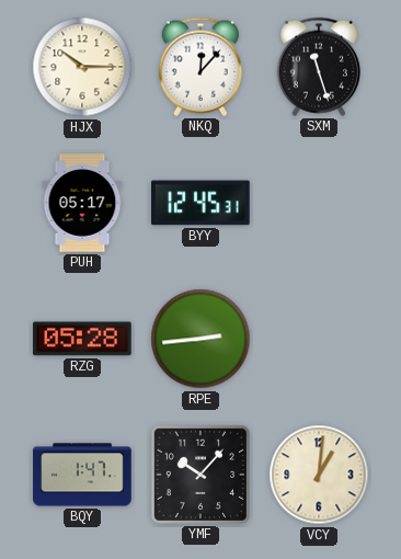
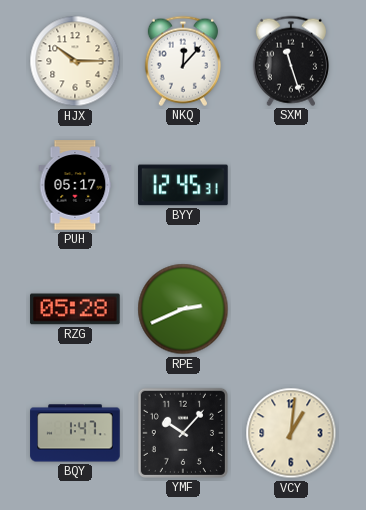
RPE: 2:44 -> 2:41
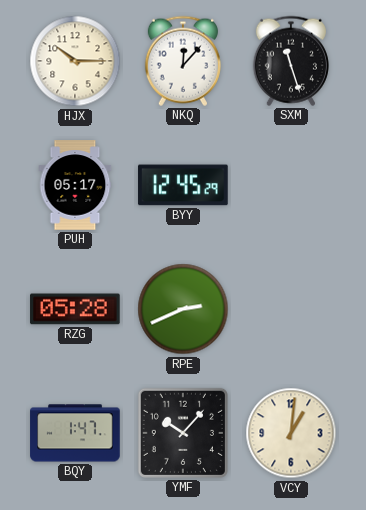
BYY: 12:45:31 -> 12:45:29
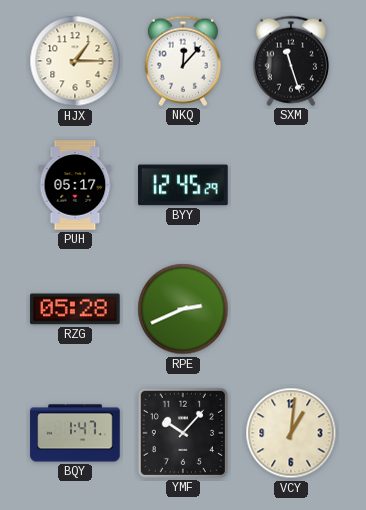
HJX: 10:15 -> 1:15
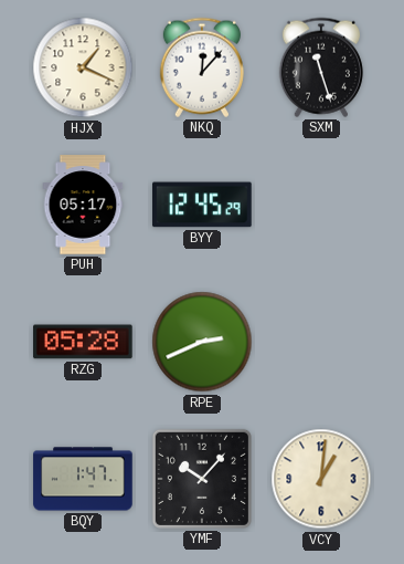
HJX: 1:15 -> 1:19
